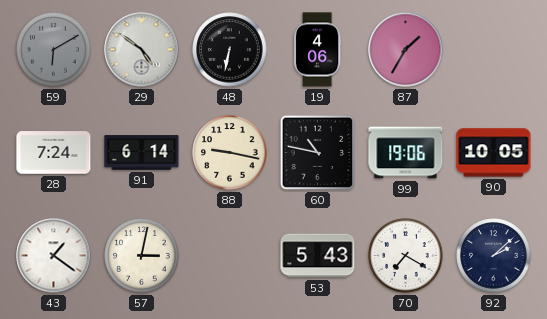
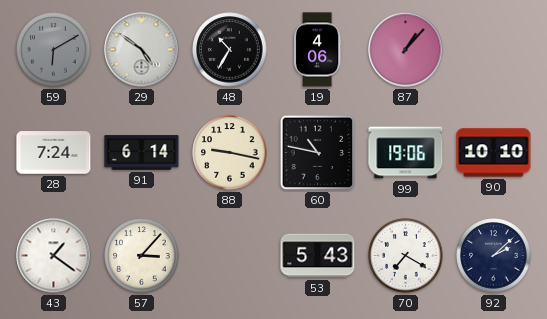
48: 6:32 -> 10:35
87: 1:35 -> 1:07
90: 10:05 -> 10:10
57: 3:02 -> 3:07
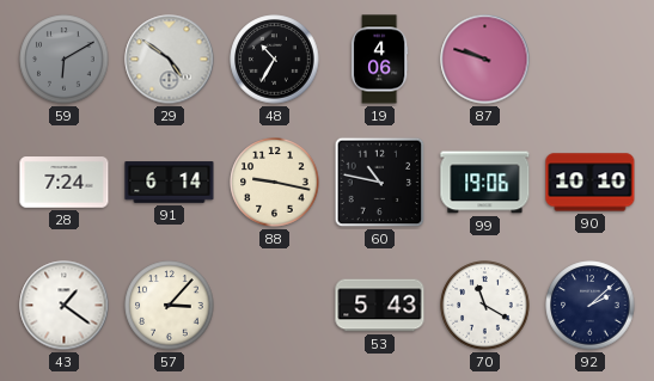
87: 1:07 -> 9:48
70: 7:20 -> 11:20
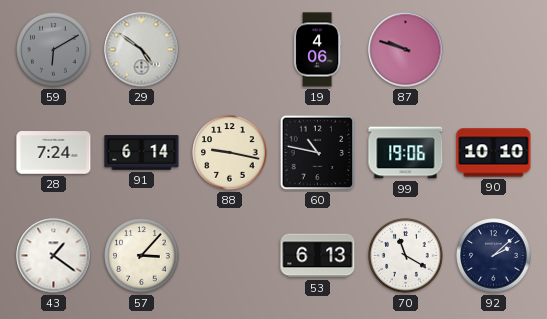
48: 10:35 -> none
53: 5:43 -> 6:13
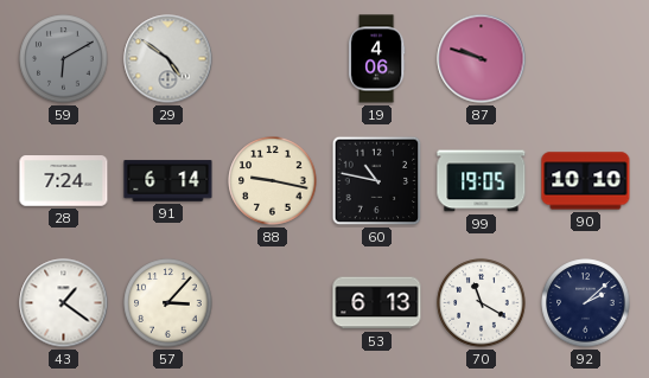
99: 19:06 -> 19:05
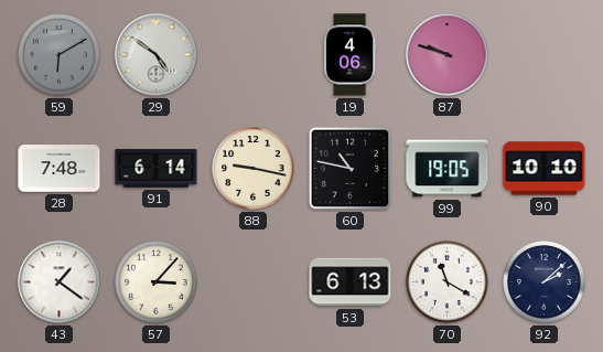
28: 7:24 -> 7:48
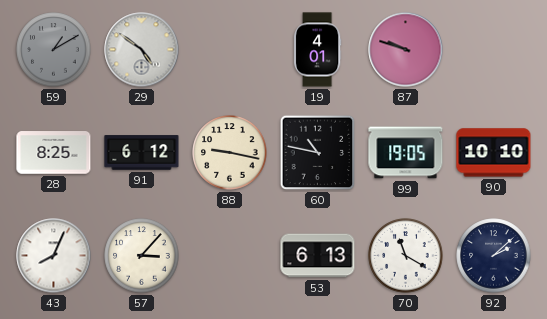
59: 6:10 -> 1:10
19: 4:06 -> 4:01
28: 7:48 -> 8:25
91: 6:14 -> 6:12
43: 1:21 -> 8:04
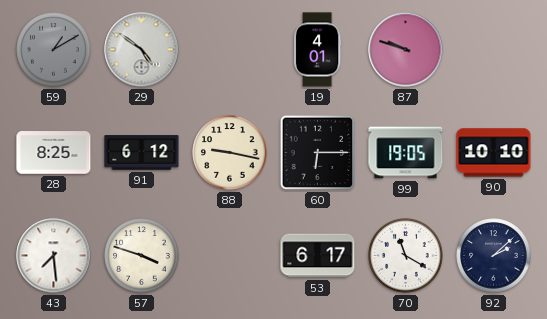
60: 10:47 -> 6:15
43: 8:04 -> 7:29
57: 3:07 -> 3:48
53: 6:13 -> 6:17
